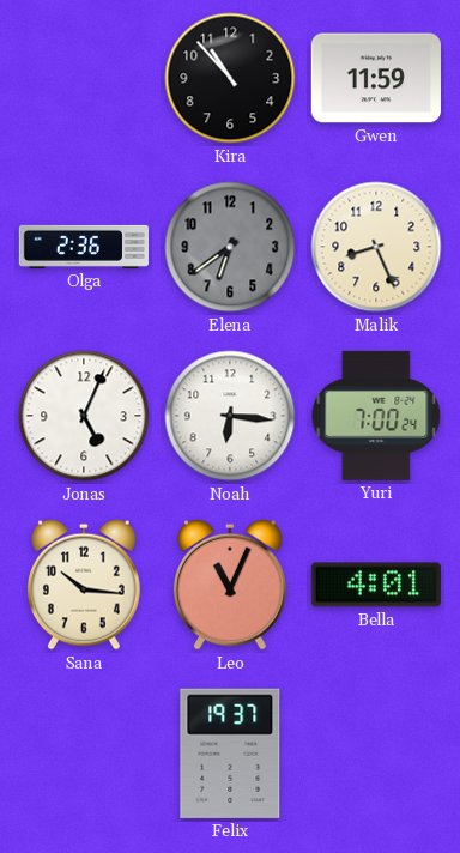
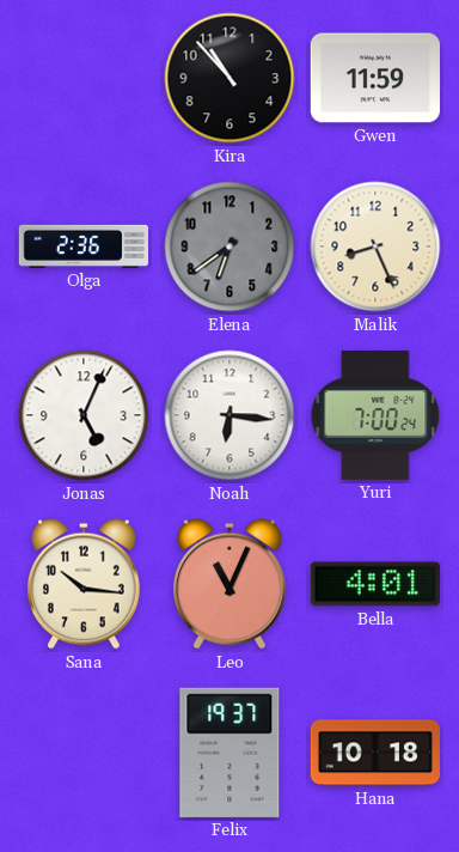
Hana: none -> 10:18
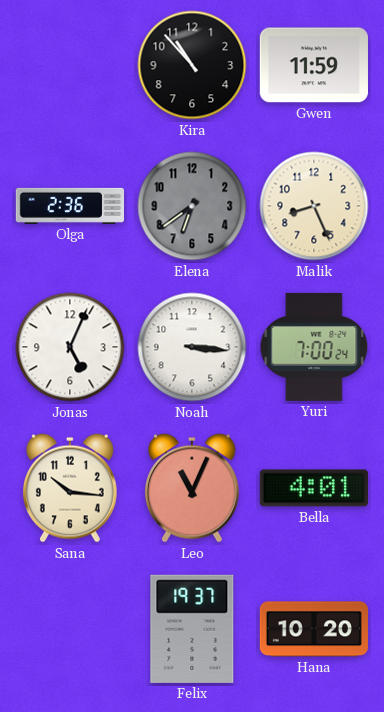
Noah: 6:16 -> 3:16
Hana: 10:18 -> 10:20
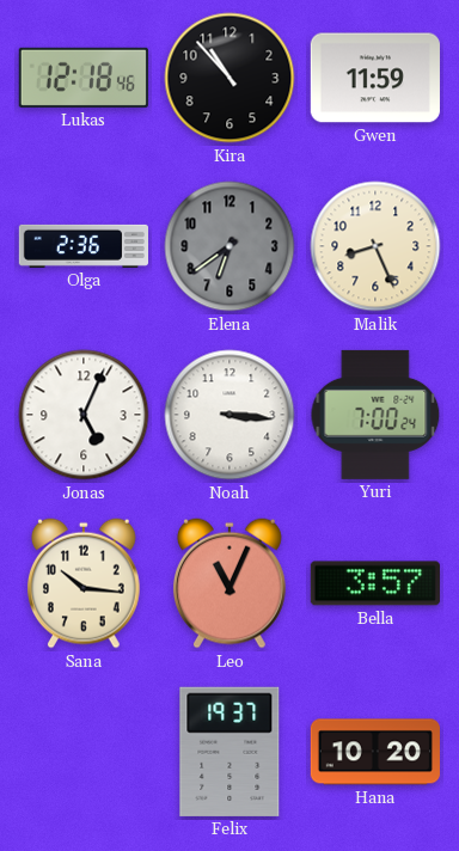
Lukas: none -> 12:18
Bella: 4:01 -> 3:57
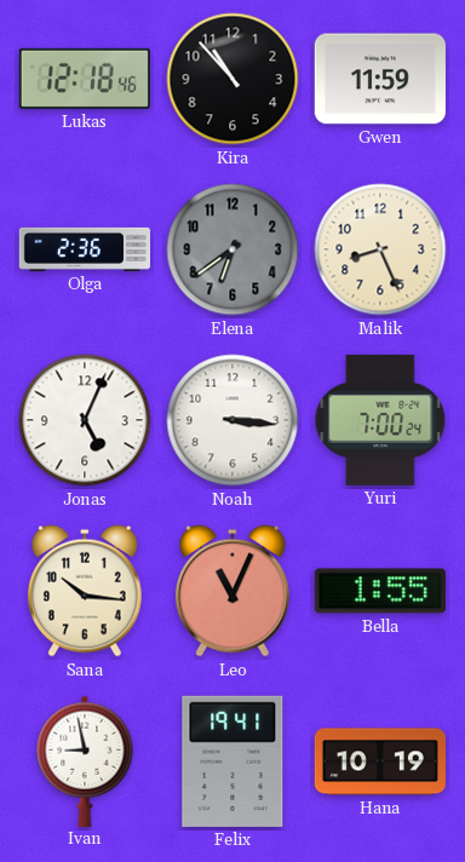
Bella: 3:57 -> 1:55
Ivan: none -> 8:58
Felix: 19:37 -> 19:41
Hana: 10:20 -> 10:19
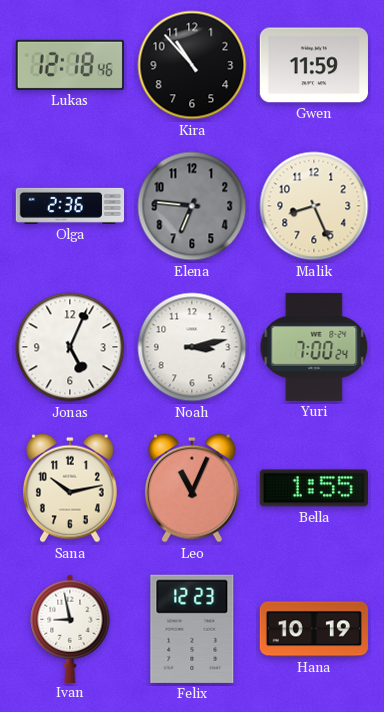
Elena: 6:39 -> 6:46
Noah: 3:16 -> 3:13
Sana: 10:16 -> 10:13
Felix: 19:41 -> 12:23
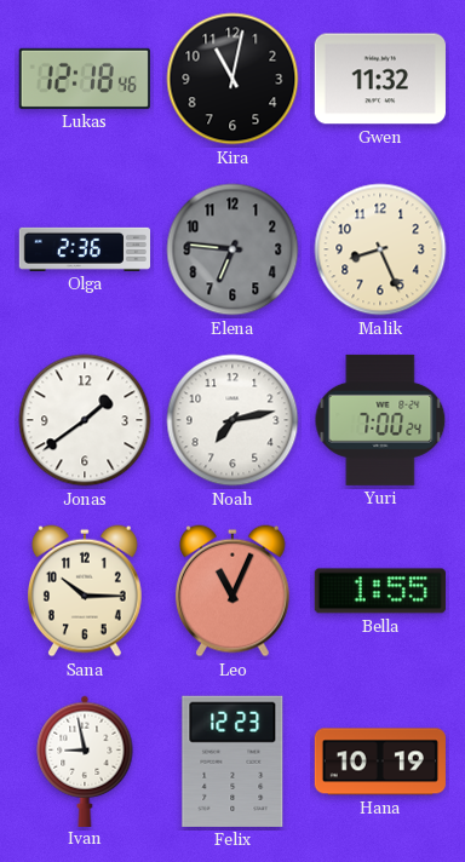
Kira: 10:53 -> 11:02
Gwen: 11:59 -> 11:32
Jonas: 5:04 -> 1:39
Noah: 3:13 -> 7:13
Sana: 10:13 -> 10:15
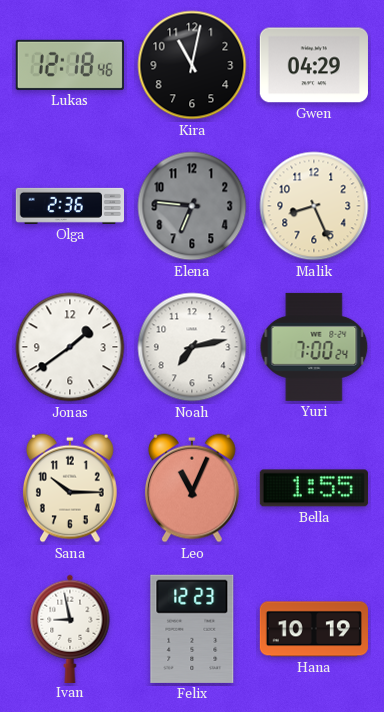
Gwen: 11:32 -> 04:29
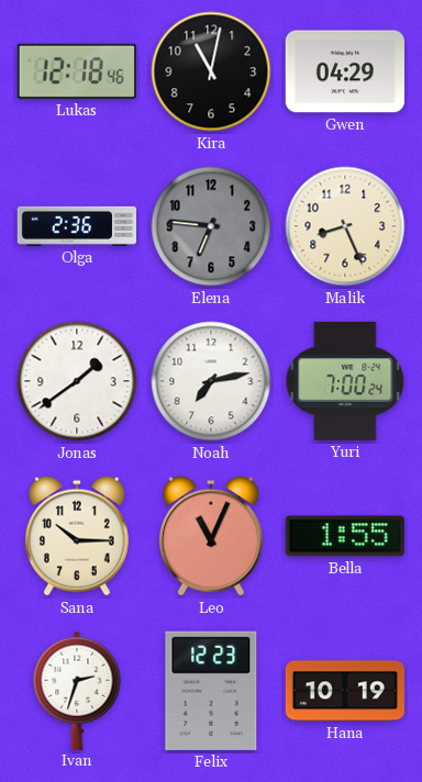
Ivan: 8:58 -> 2:33
